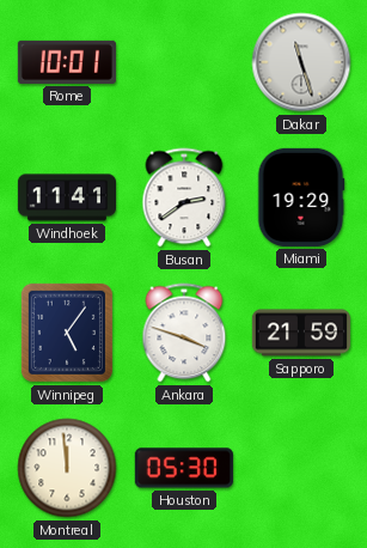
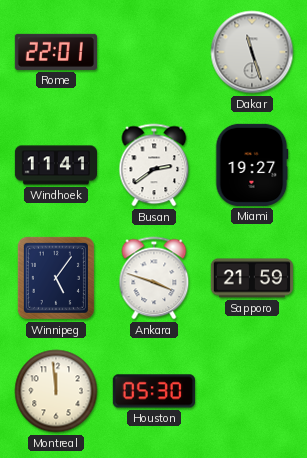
Rome: 10:01 -> 22:01
Miami: 19:29 -> 19:27
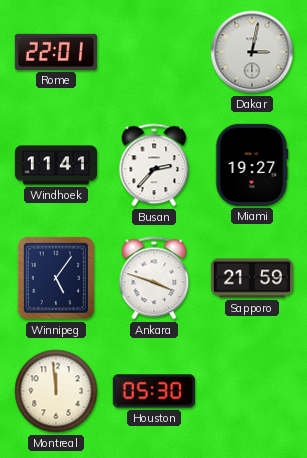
Dakar: 11:27 -> 3:02
Busan: 2:39 -> 2:37
